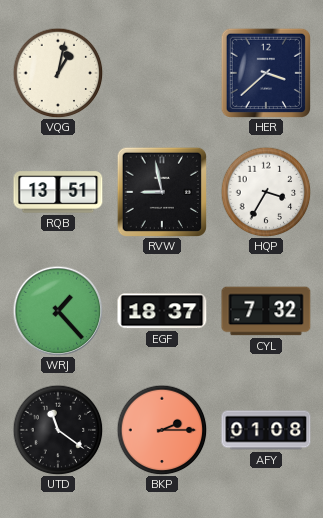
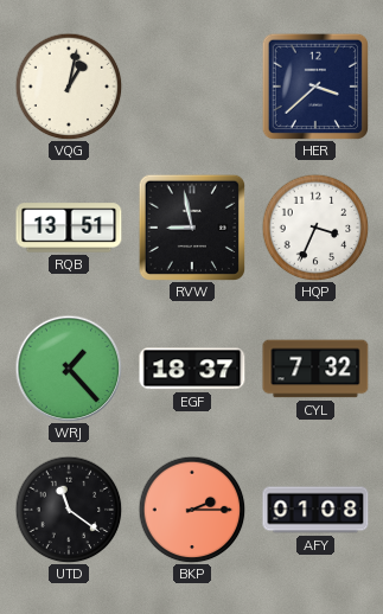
HQP: 3:35 -> 3:34
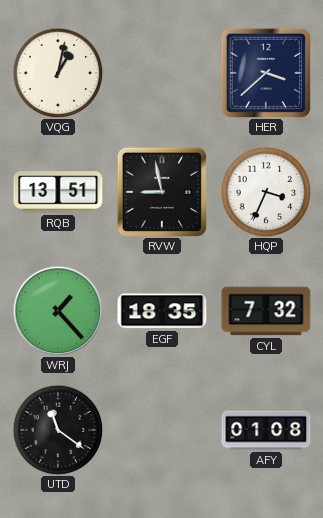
EGF: 18:37 -> 18:35
BKP: 2:15 -> none
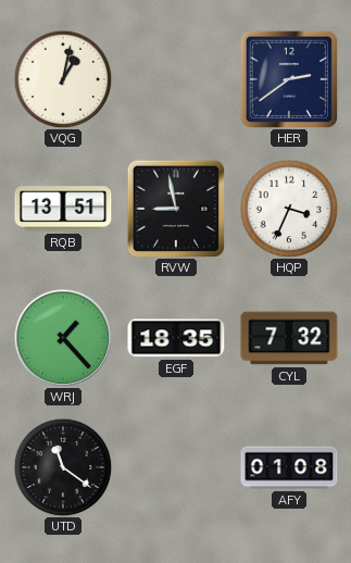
HER: 3:38 -> 2:39
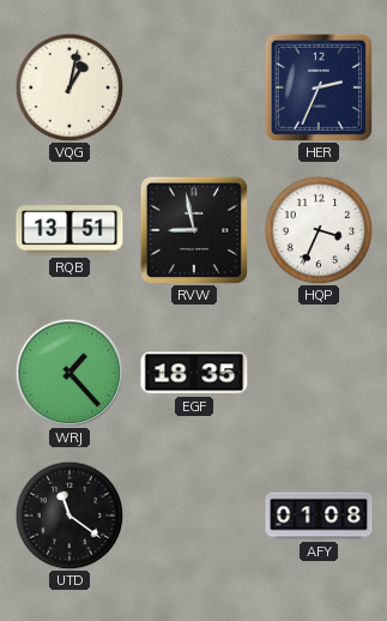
HER: 2:39 -> 2:34
CYL: 7:32 -> none
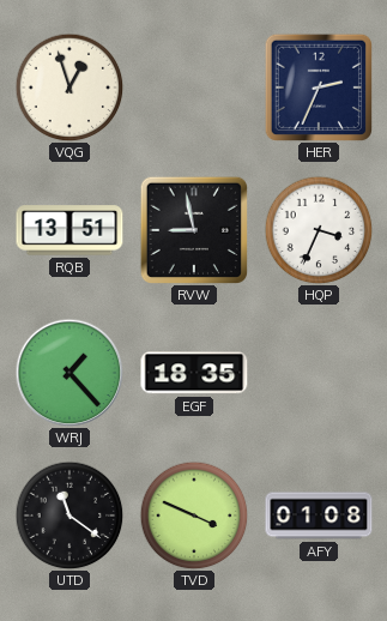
VQG: 1:02 -> 12:57
TVD: none -> 3:49
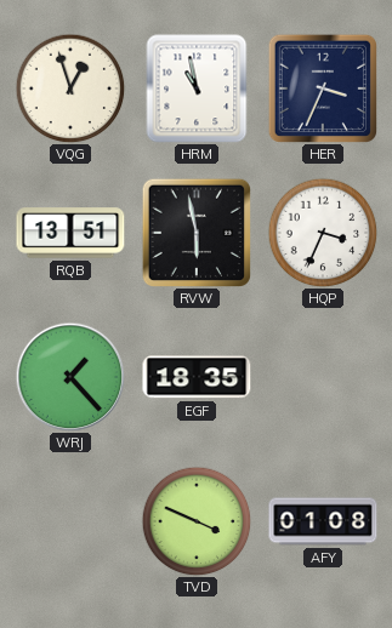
HRM: none -> 10:58
HER: 2:34 -> 3:34
RVW: 8:58 -> 5:58
UTD: 11:21 -> none
